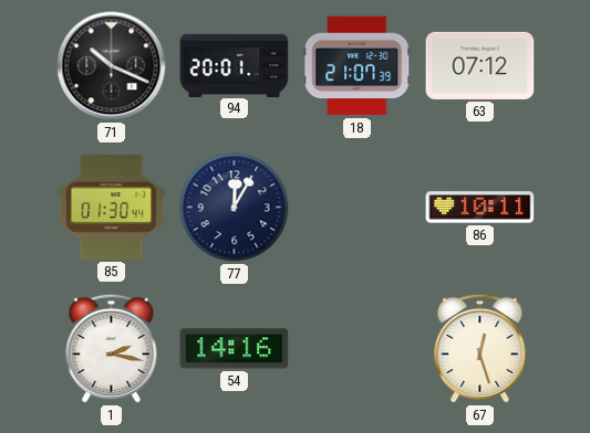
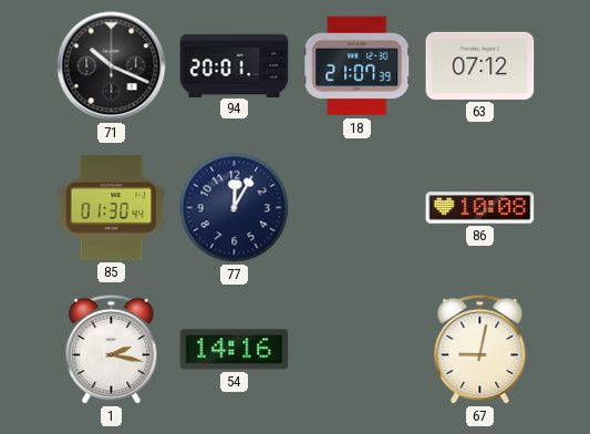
86: 10:11 -> 10:08
67: 12:27 -> 9:02
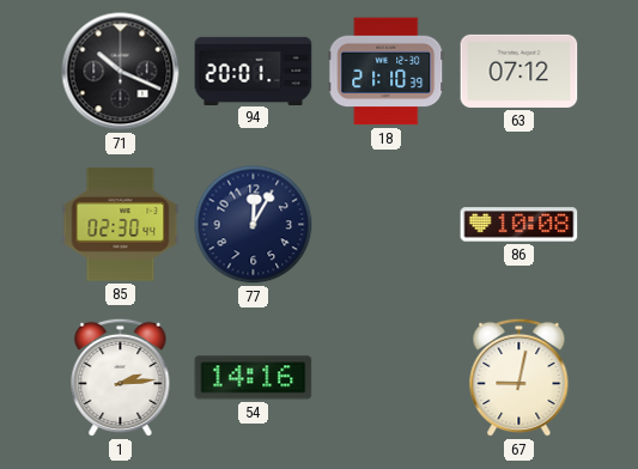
18: 21:07 -> 21:10
85: 01:30 -> 02:30
1: 2:17 -> 2:14
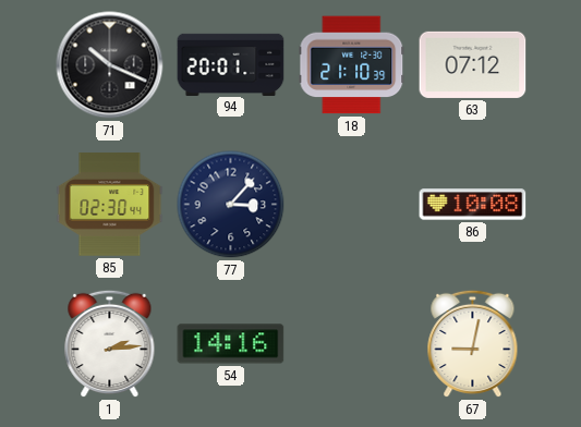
77: 12:05 -> 3:07
